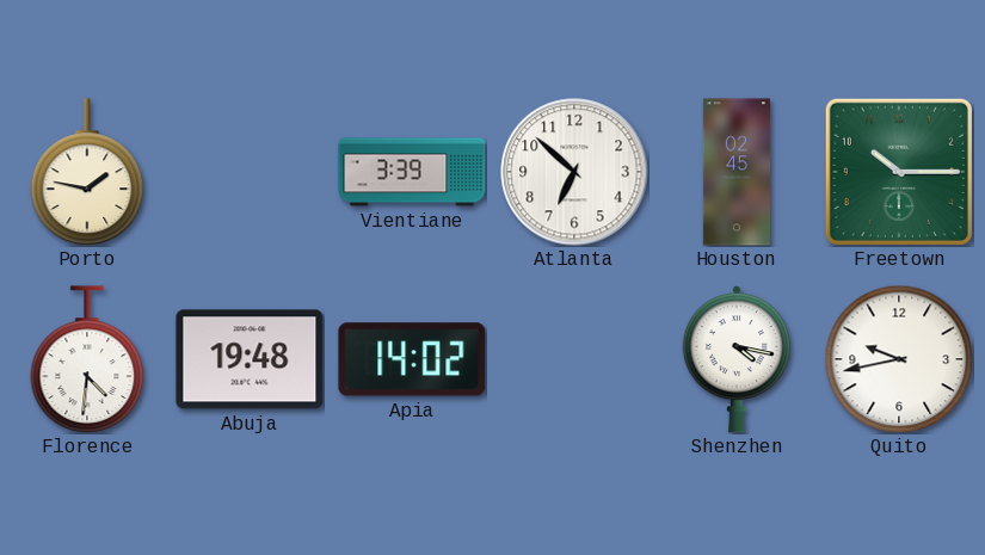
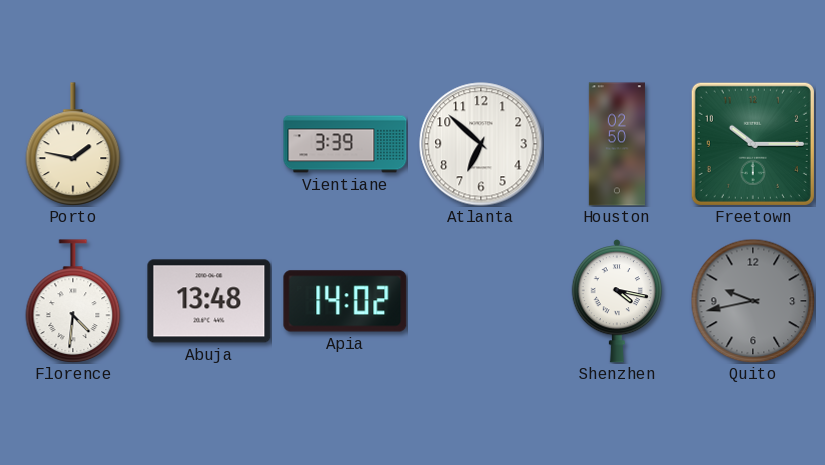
Houston: 02:45 -> 02:50
Abuja: 19:48 -> 13:48
Quito dial: white -> grey
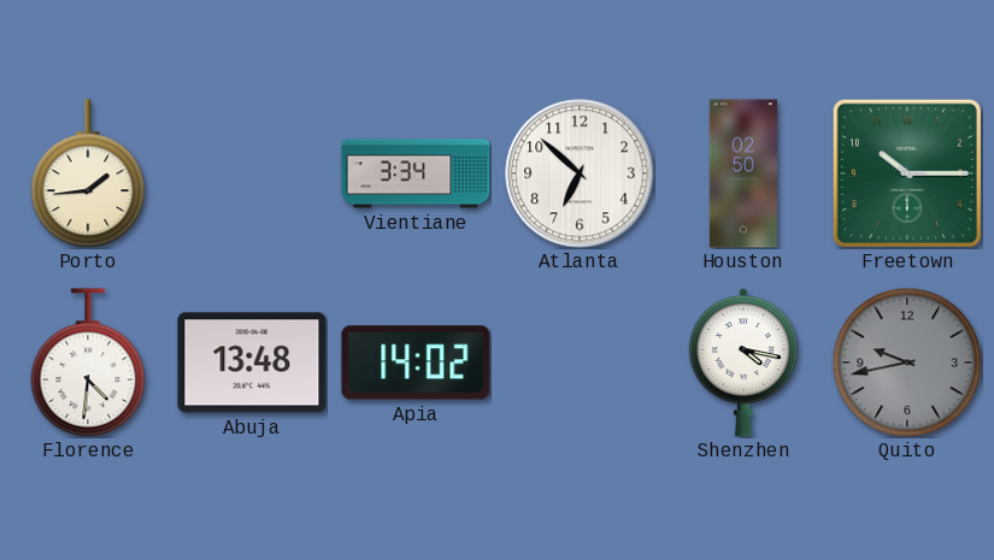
Porto: 1:47 -> 1:44
Vientiane: 3:39 -> 3:34
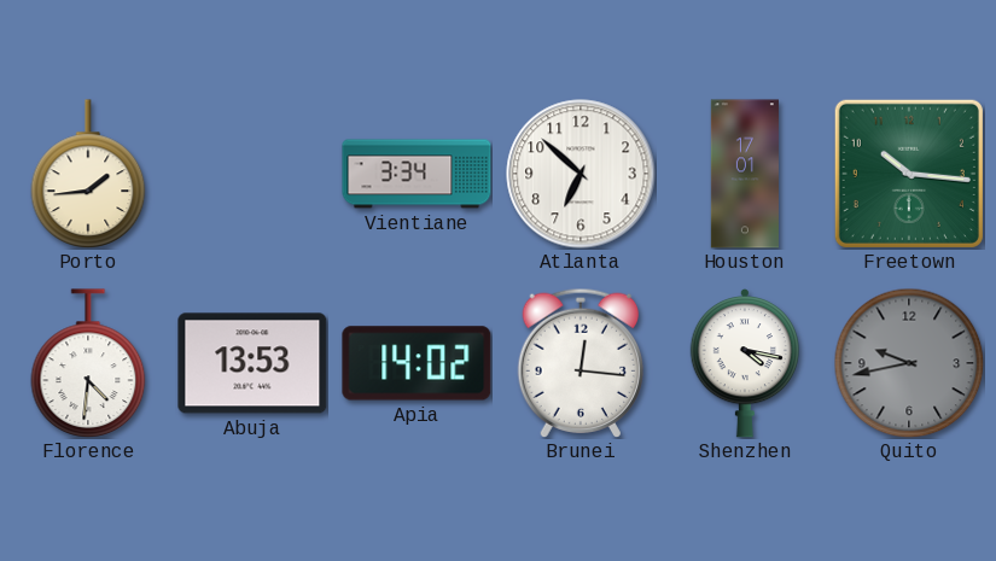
Houston: 02:50 -> 17:01
Freetown: 10:15 -> 10:16
Abuja: 13:48 -> 13:53
Brunei: none -> 12:16
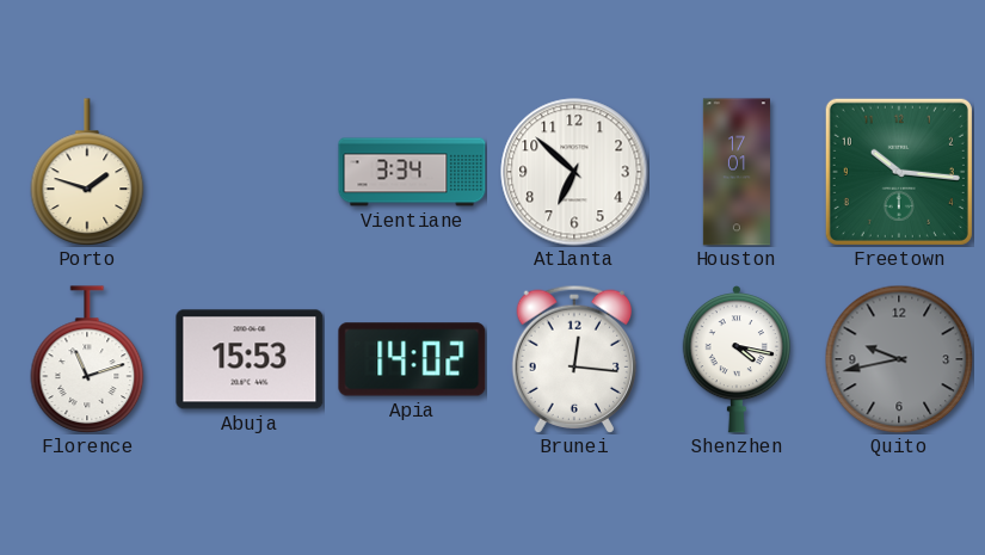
Porto: 1:44 -> 1:48
Florence: 4:31 -> 11:12
Abuja: 13:53 -> 15:53
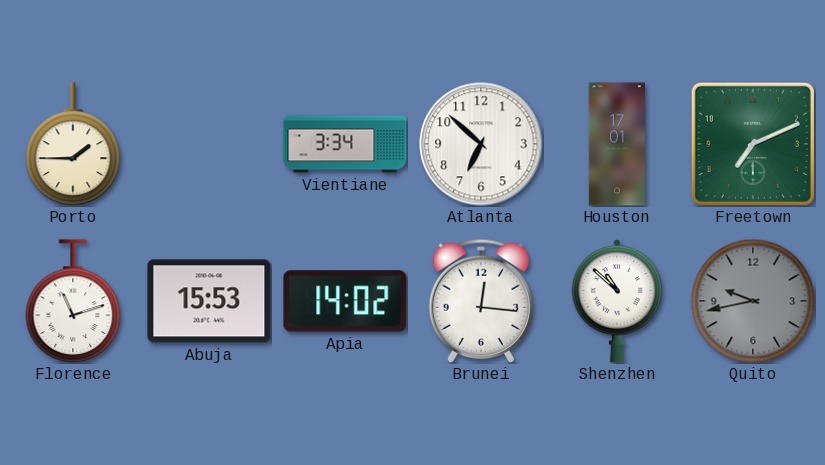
Porto: 1:48 -> 1:45
Freetown: 10:16 -> 7:11
Shenzhen: 4:17 -> 10:52
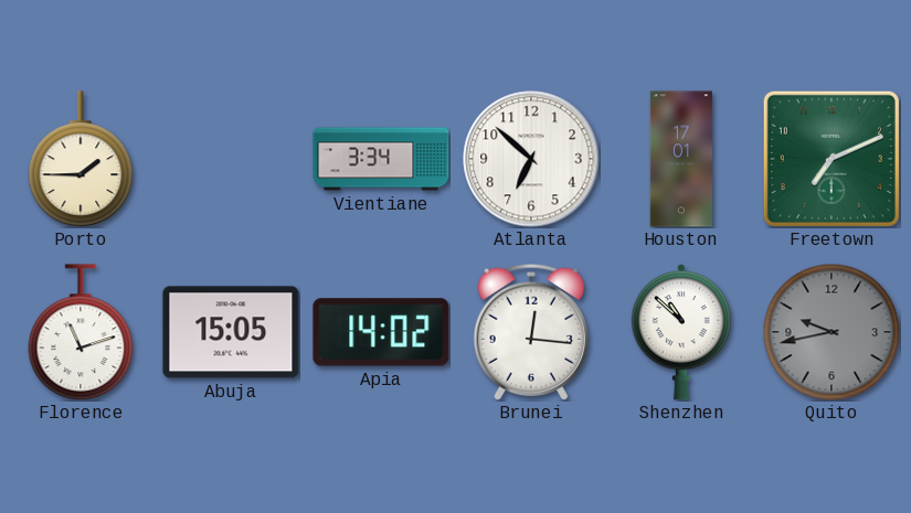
Abuja: 15:53 -> 15:05
